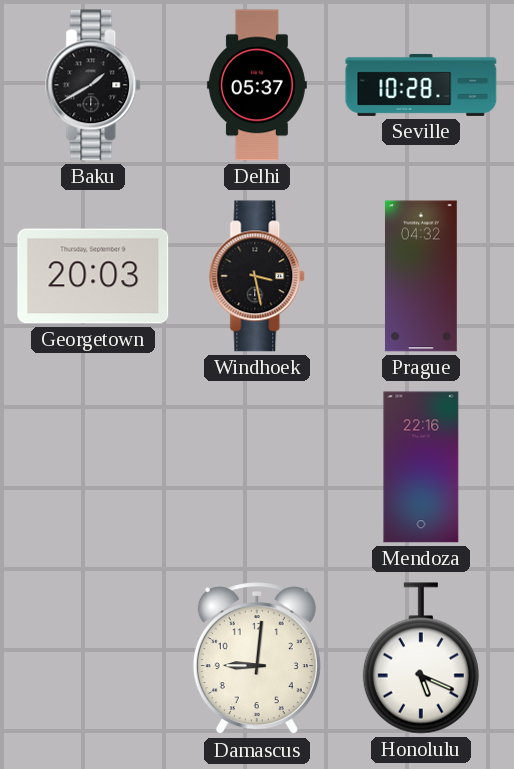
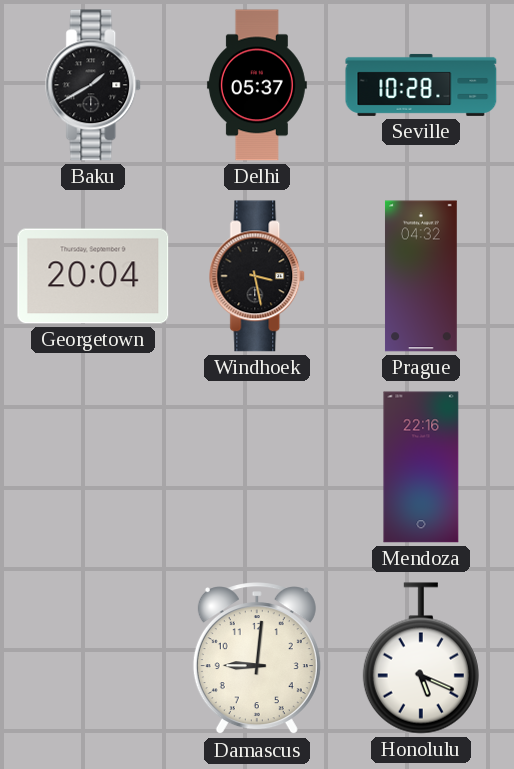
Georgetown: 20:03 -> 20:04
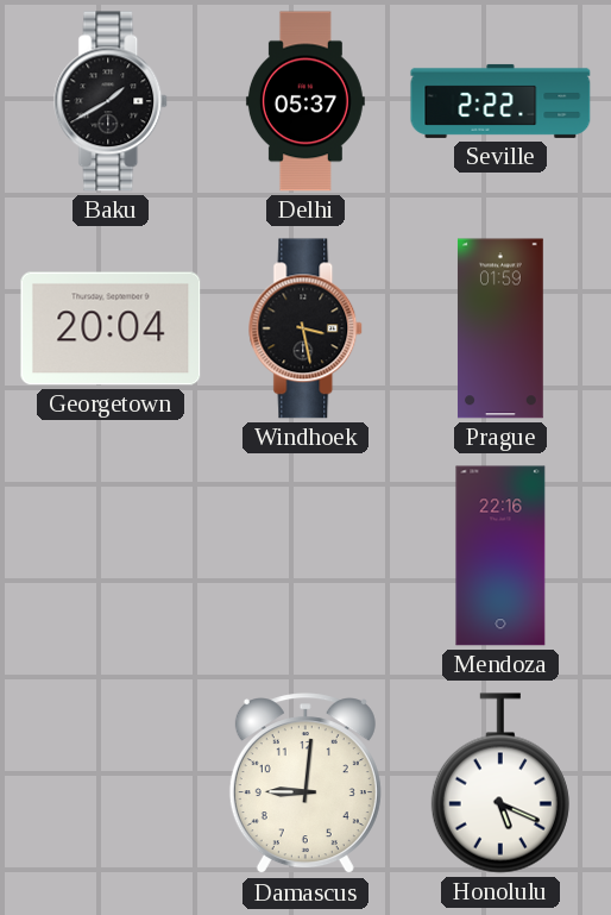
Seville: 10:28 -> 2:22
Prague: 04:32 -> 01:59
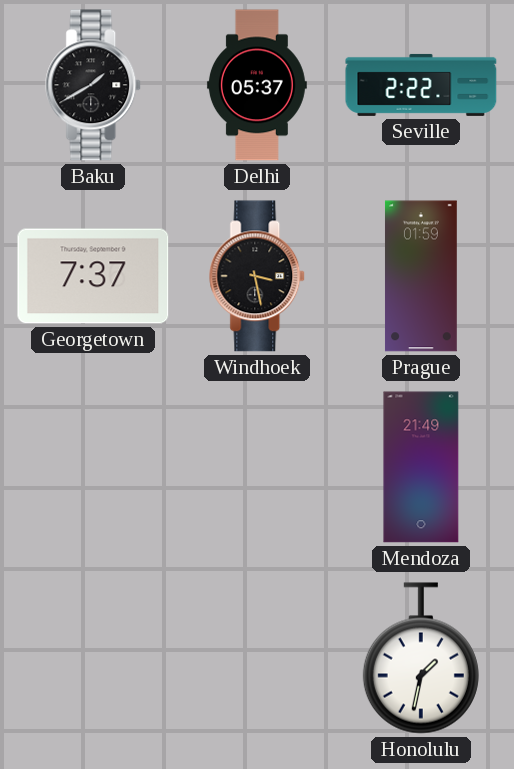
Georgetown: 20:04 -> 7:37
Mendoza: 22:16 -> 21:49
Damascus: 9:01 -> none
Honolulu: 5:19 -> 1:32
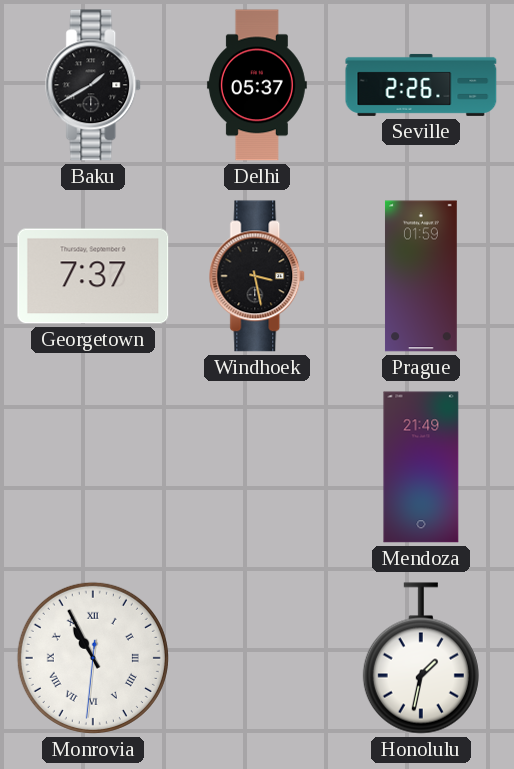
Seville: 2:22 -> 2:26
Monrovia: none -> 10:55
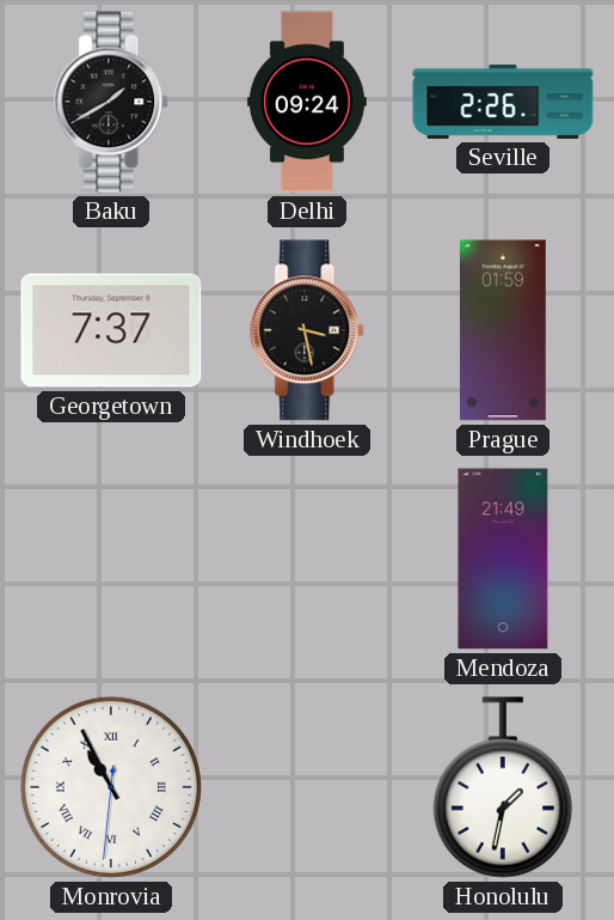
Delhi: 05:37 -> 09:24
